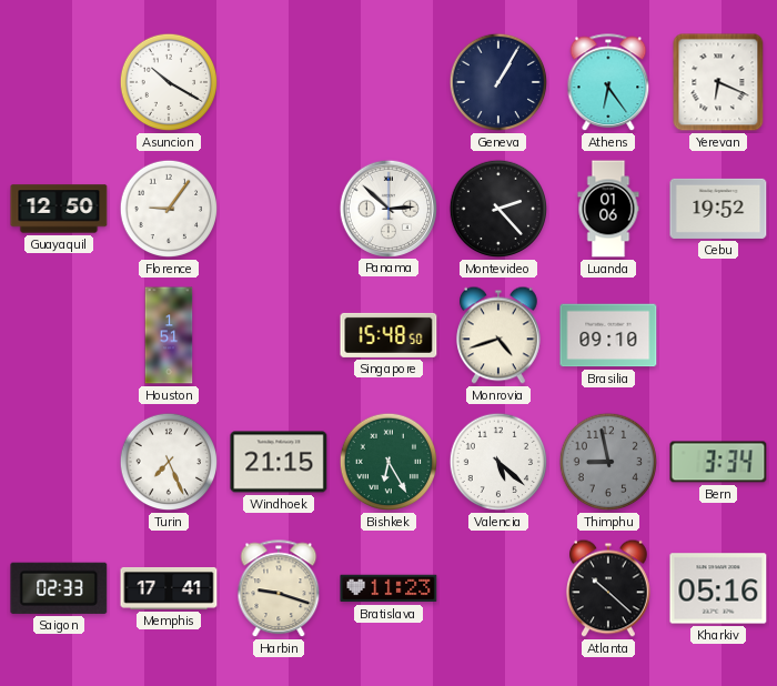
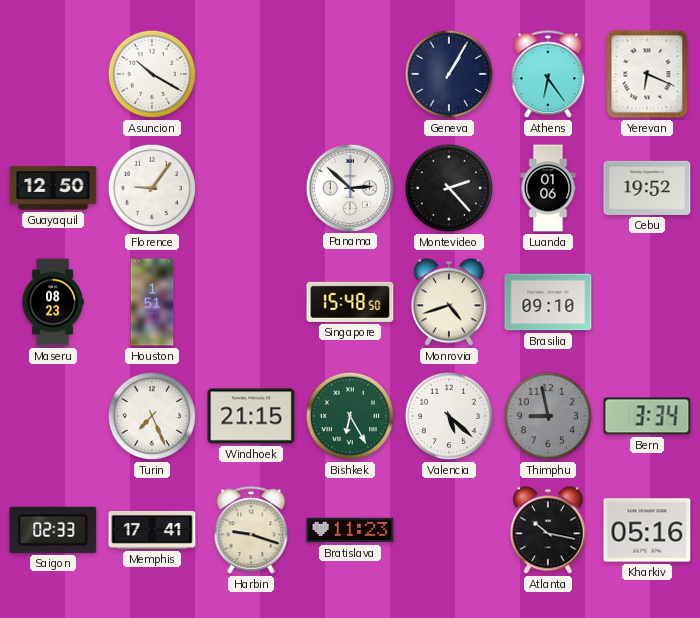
Maseru: none -> 08:23
Atlanta: 10:22 -> 10:17
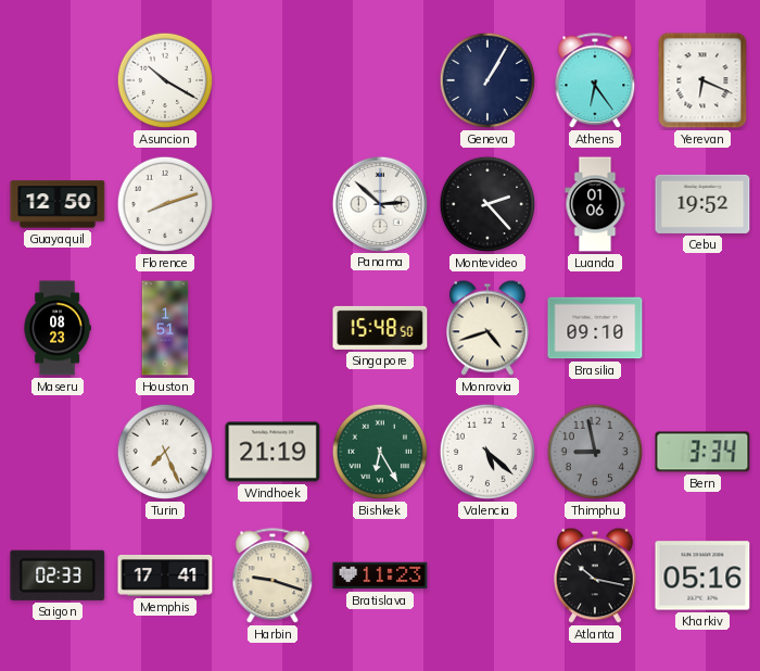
Florence: 9:06 -> 8:12
Windhoek: 21:15 -> 21:19
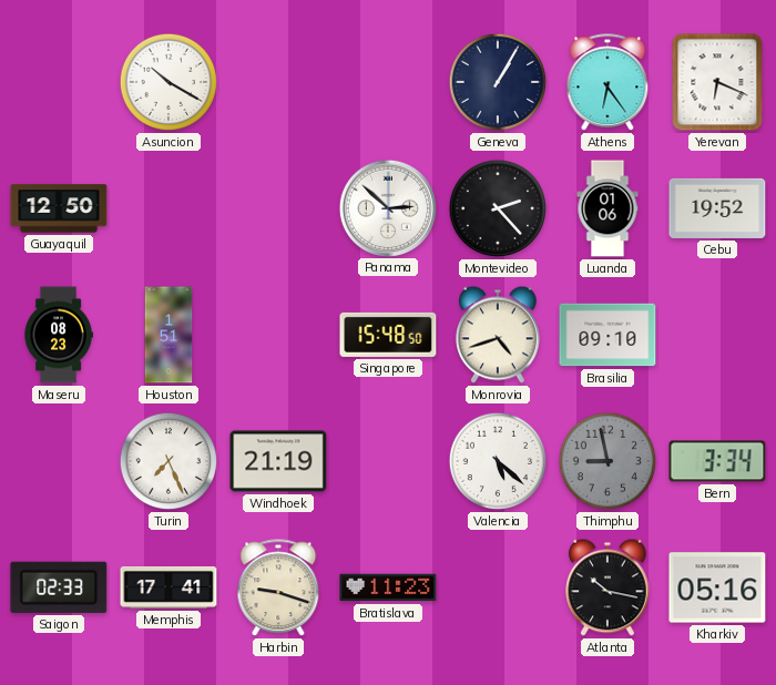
Florence: 8:12 -> none
Bishkek: 6:25 -> none
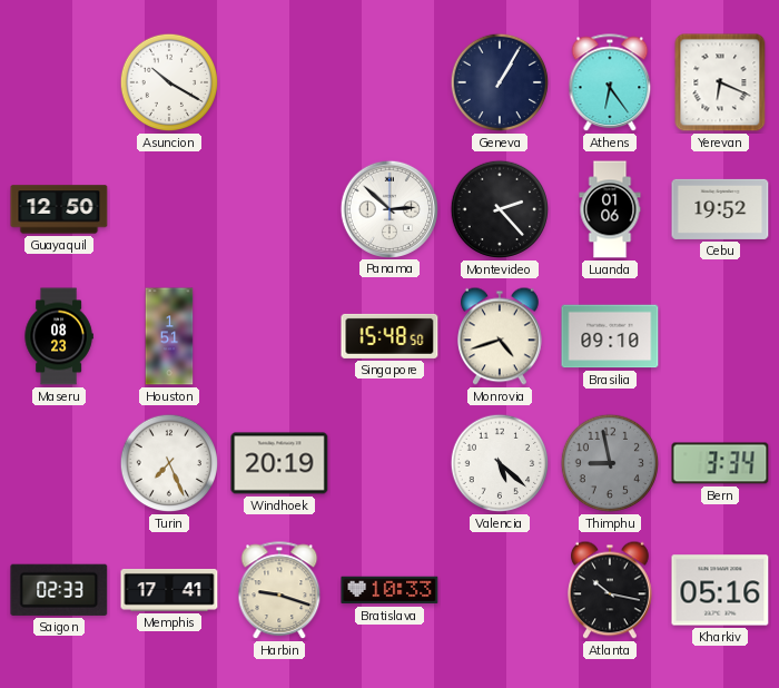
Windhoek: 21:19 -> 20:19
Bratislava: 11:23 -> 10:33
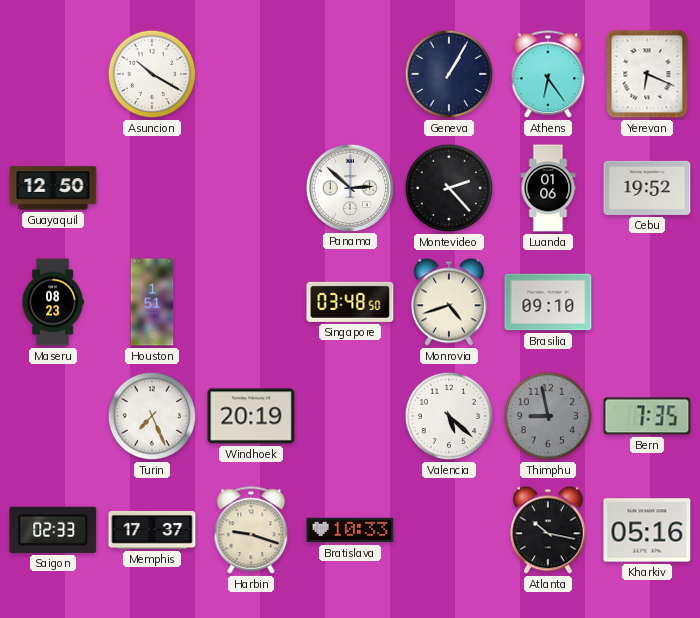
Singapore: 15:48 -> 03:48
Bern: 3:34 -> 7:35
Memphis: 17:41 -> 17:37
